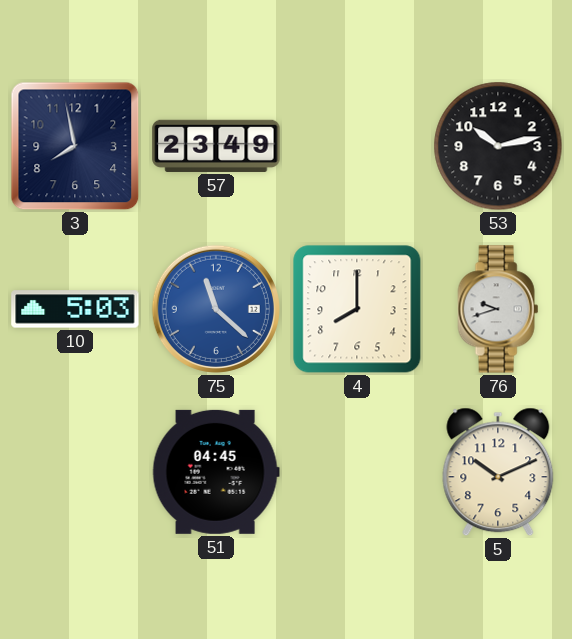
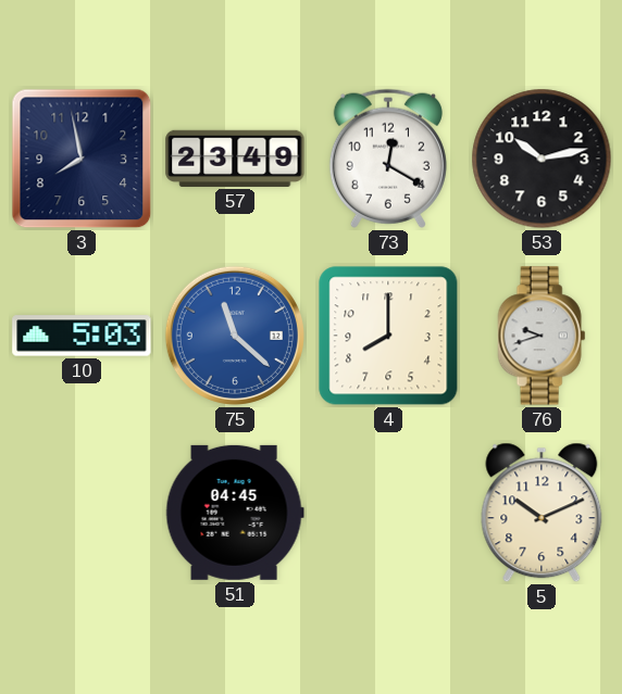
73: none -> 12:20
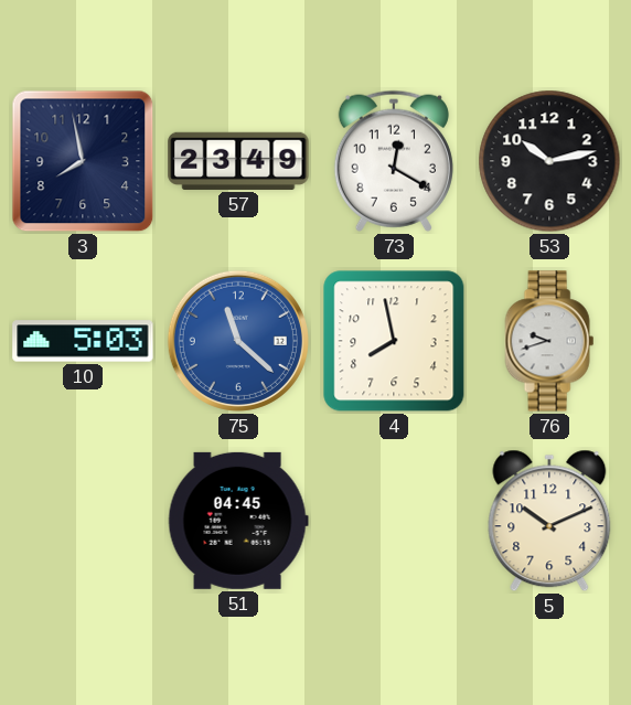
4: 8:00 -> 7:58
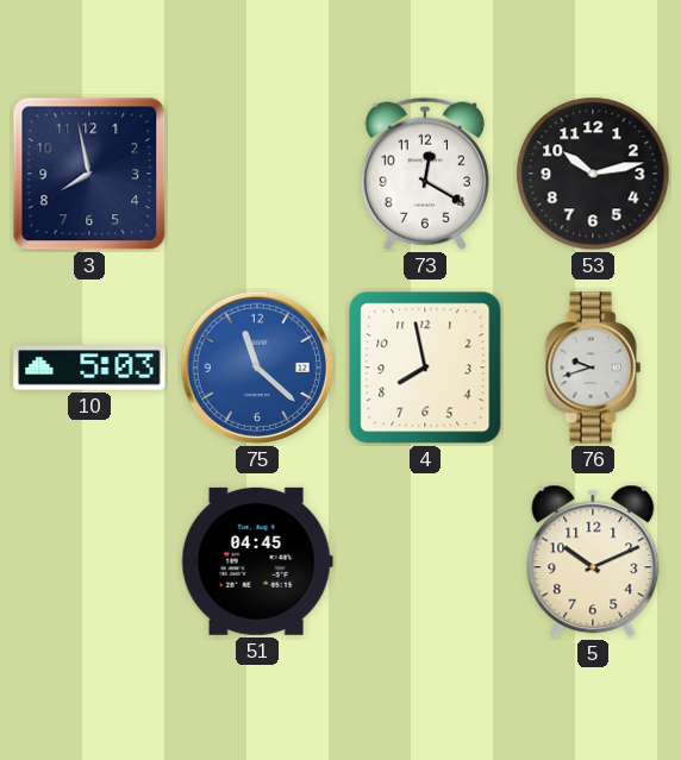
57: 23:49 -> none
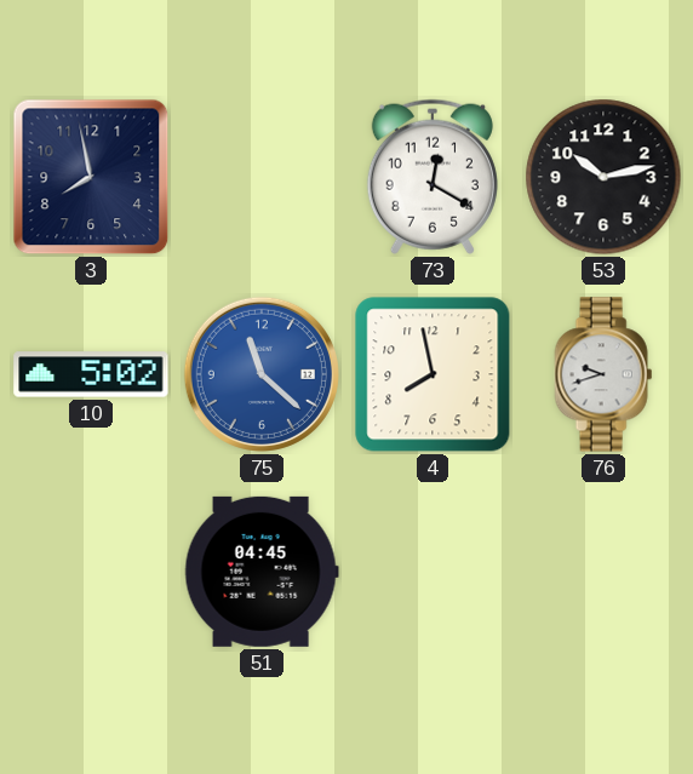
10: 5:03 -> 5:02
5: 10:11 -> none
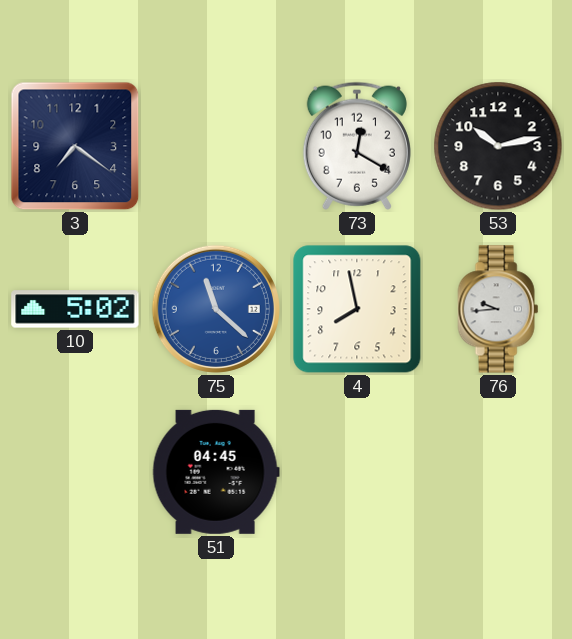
3: 7:58 -> 7:21
76: 9:42 -> 9:44
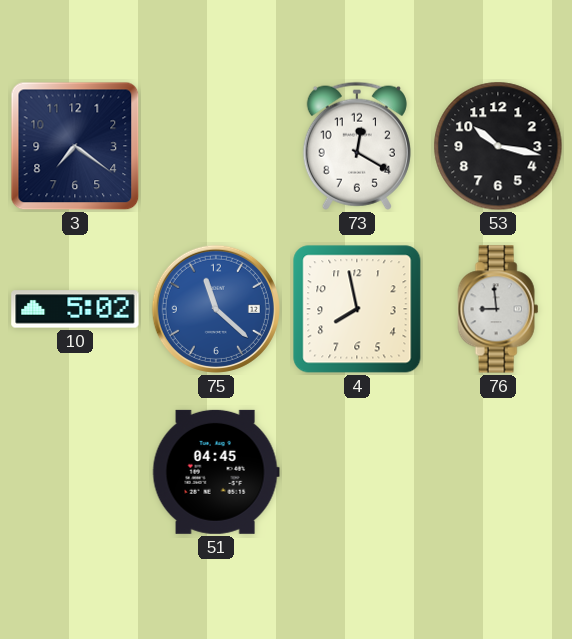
53: 10:13 -> 10:17
76: 9:44 -> 8:59
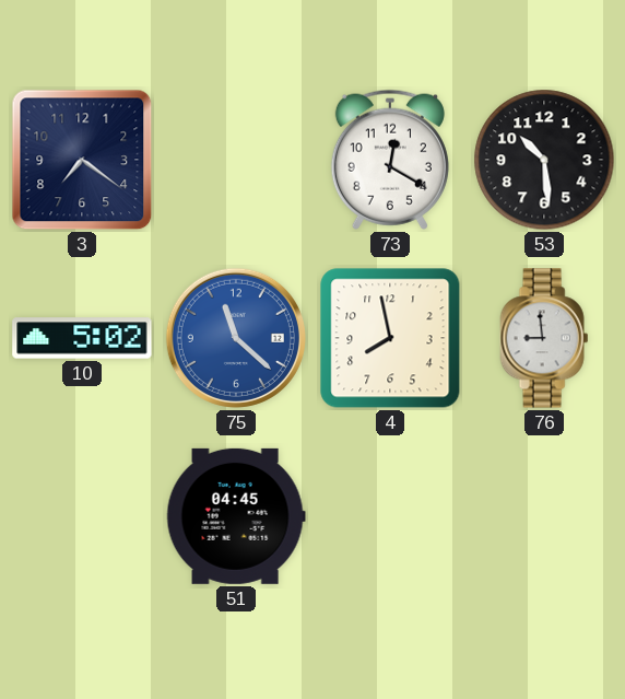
53: 10:17 -> 10:29
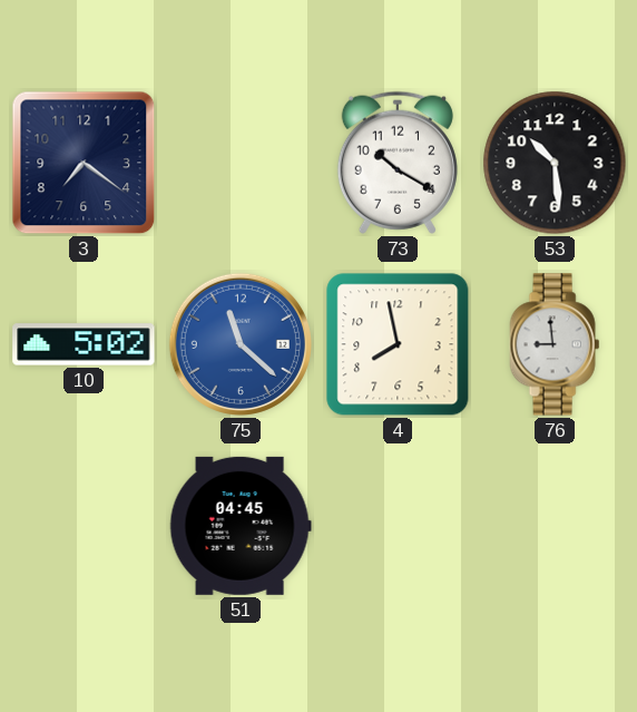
73: 12:20 -> 10:20
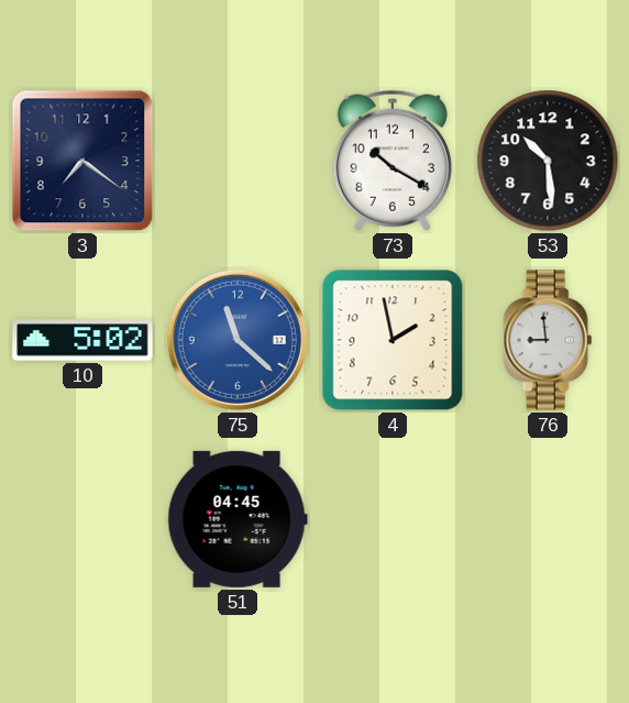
4: 7:58 -> 1:58
